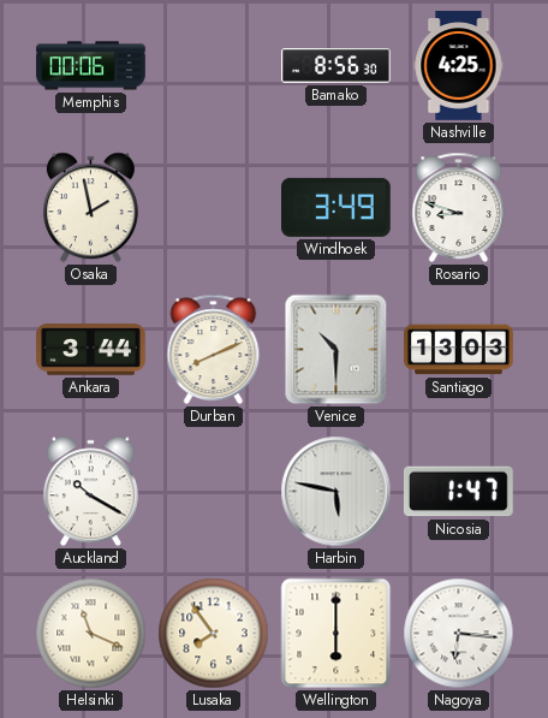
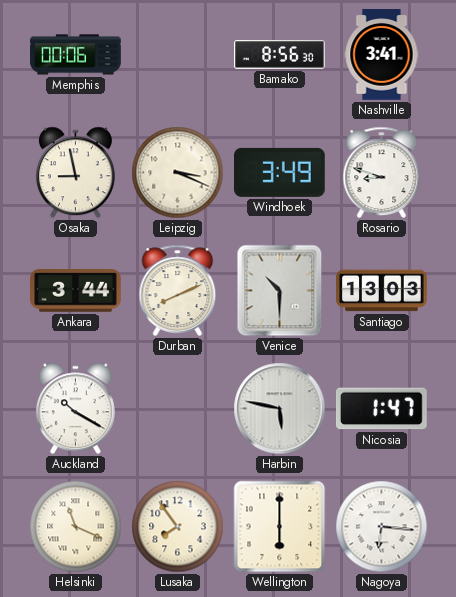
Nashville: 4:25 -> 3:41
Osaka: 1:58 -> 8:58
Leipzig: none -> 3:19
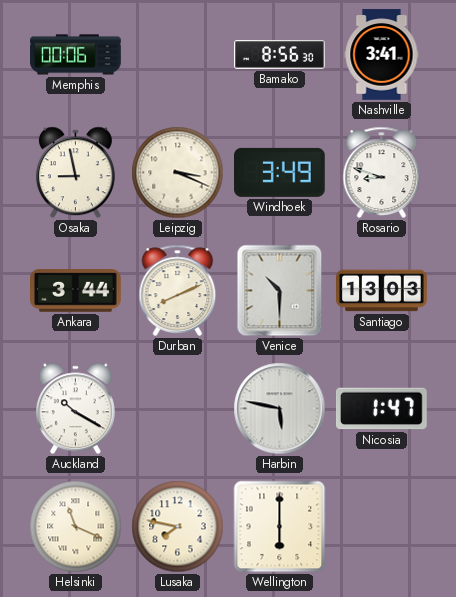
Lusaka: 7:54 -> 7:47
Nagoya: 6:16 -> none
